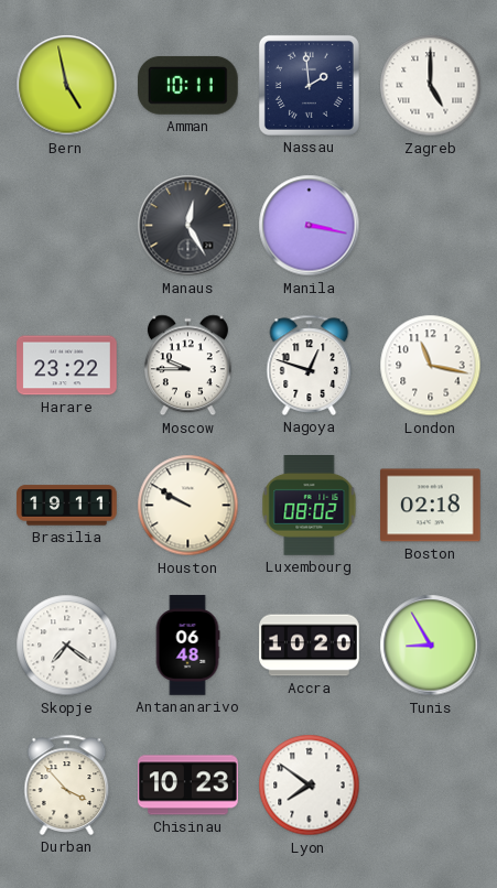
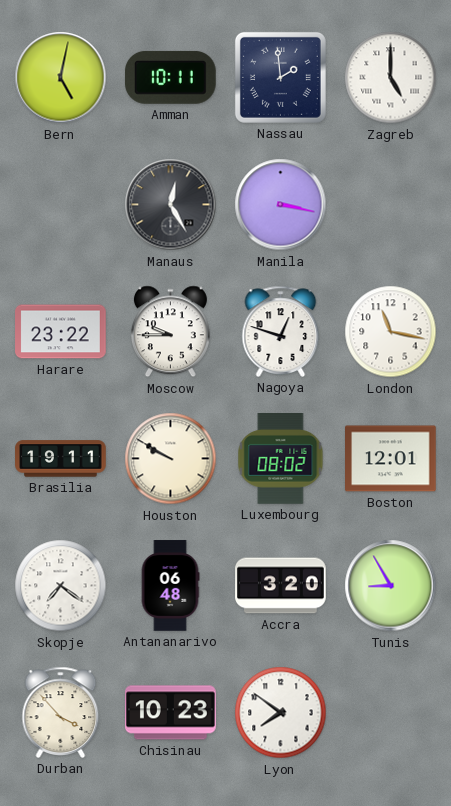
Bern: 4:58 -> 5:02
Boston: 02:18 -> 12:01
Accra: 10:20 -> 3:20
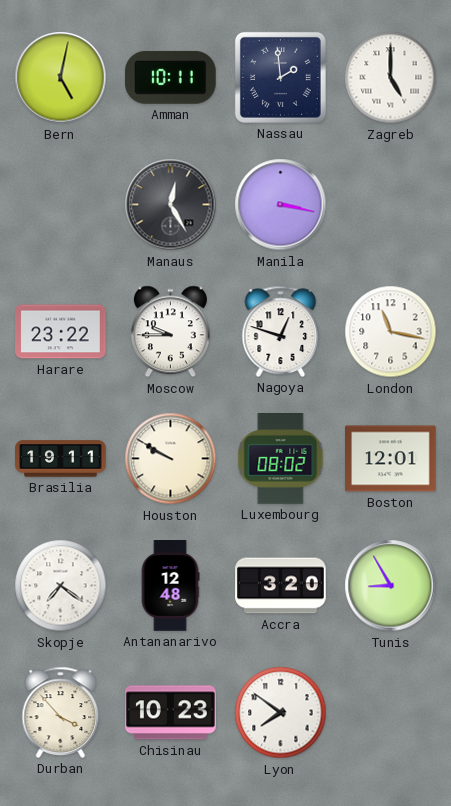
Antananarivo: 06:48 -> 12:48
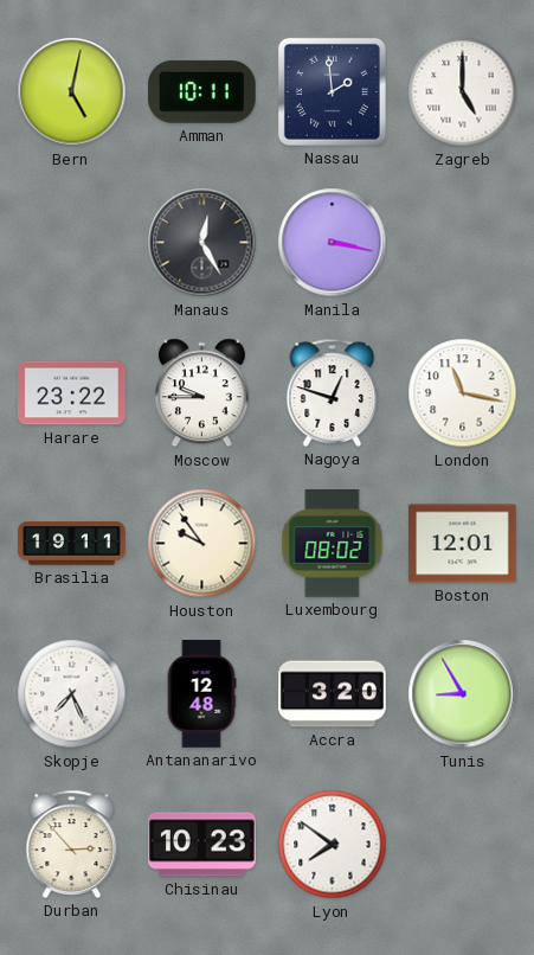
Houston: 9:50 -> 9:54
Skopje: 7:21 -> 7:26
Durban: 3:53 -> 2:53
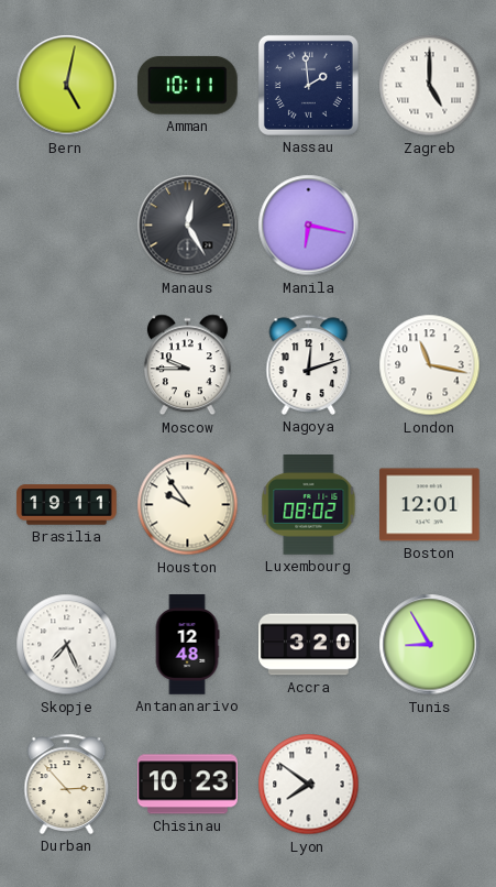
Manila: 3:17 -> 6:17
Harare: 23:22 -> none
Nagoya: 12:48 -> 12:12
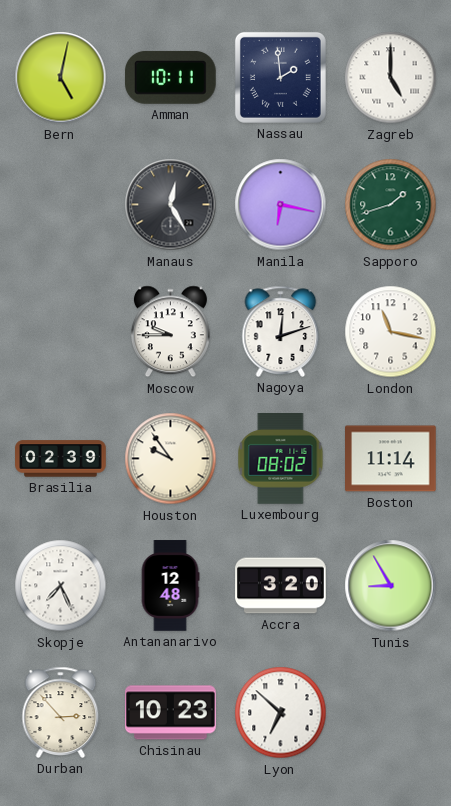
Sapporo: none -> 1:42
Brasilia: 19:11 -> 02:39
Boston: 12:01 -> 11:14
Lyon: 7:51 -> 6:52
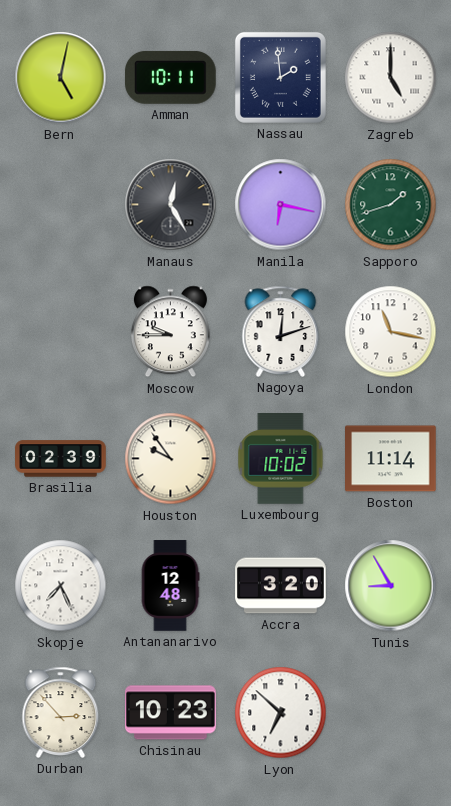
Luxembourg: 08:02 -> 10:02
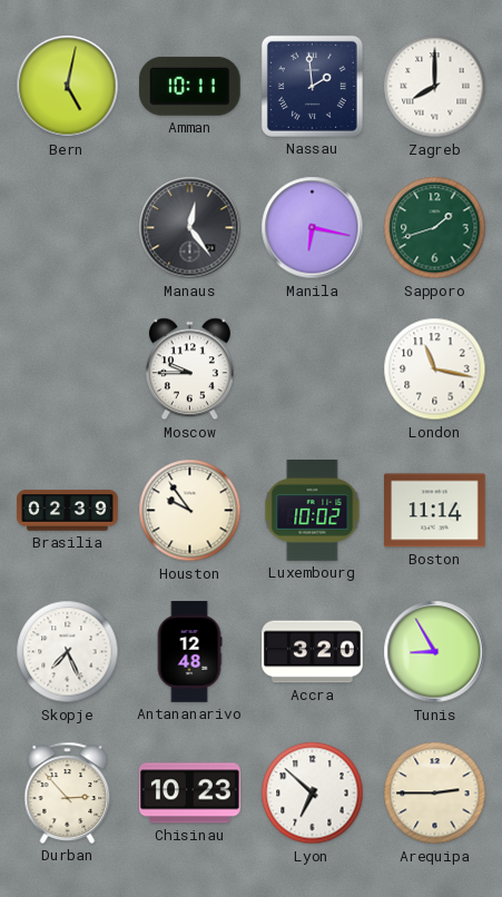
Zagreb: 5:00 -> 8:00
Manaus: 12:25 -> 12:24
Nagoya: 12:12 -> none
Arequipa: none -> 2:45
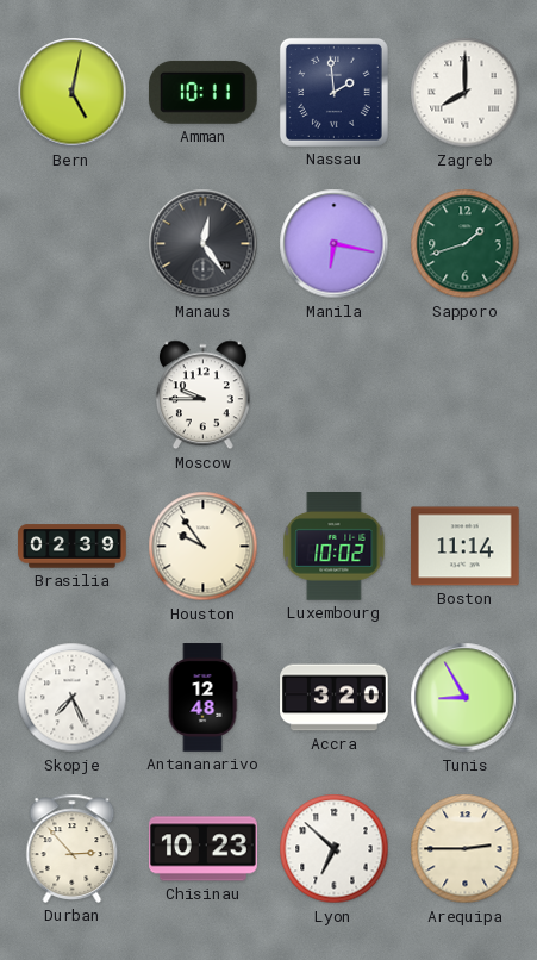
London: 11:17 -> none
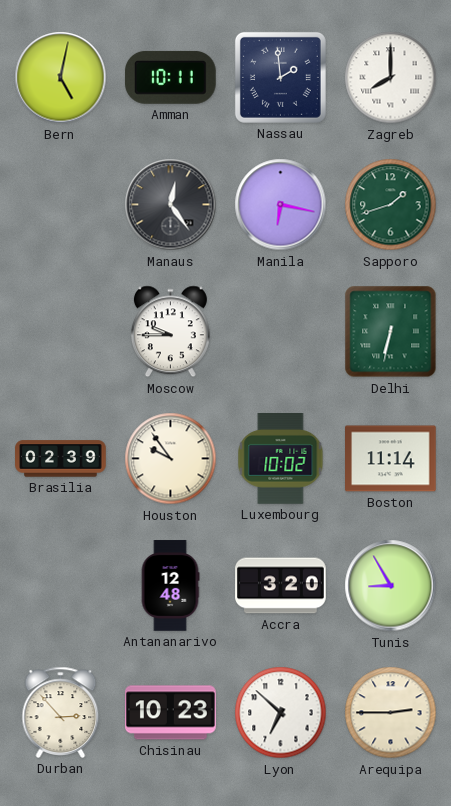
Delhi: none -> 6:32
Skopje: 7:26 -> none
